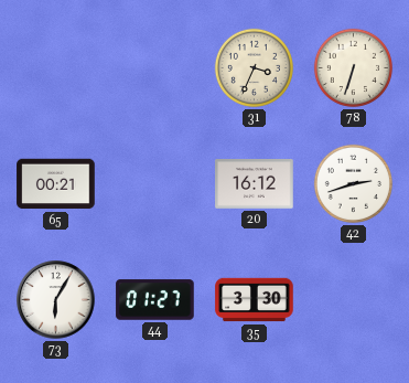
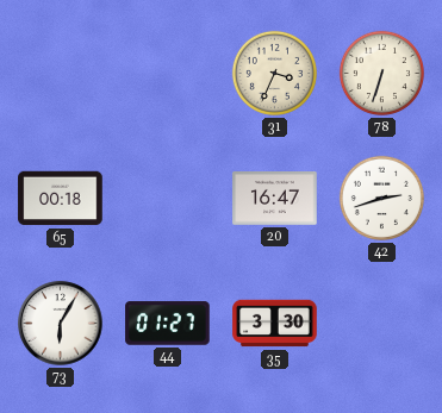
65: 00:21 -> 00:18
20: 16:12 -> 16:47
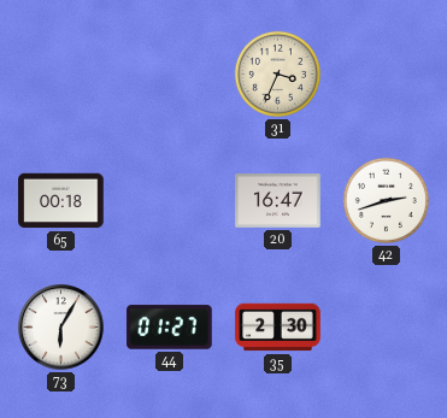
78: 6:33 -> none
35: 3:30 -> 2:30
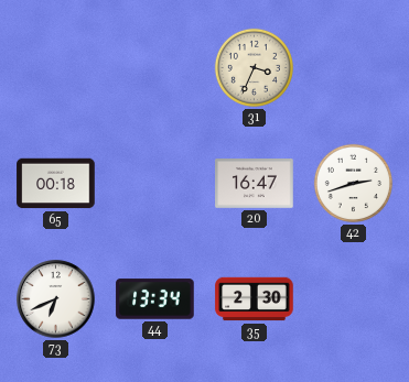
73: 6:05 -> 6:41
44: 01:27 -> 13:34
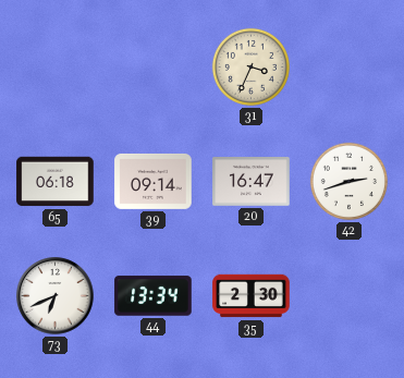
65: 00:18 -> 06:18
39: none -> 09:14
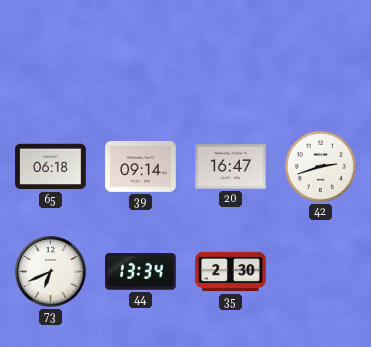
31: 3:34 -> none
